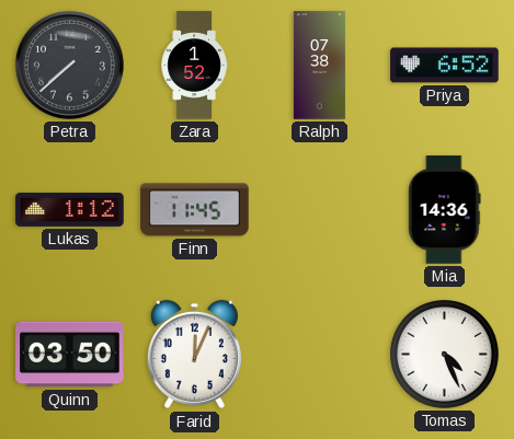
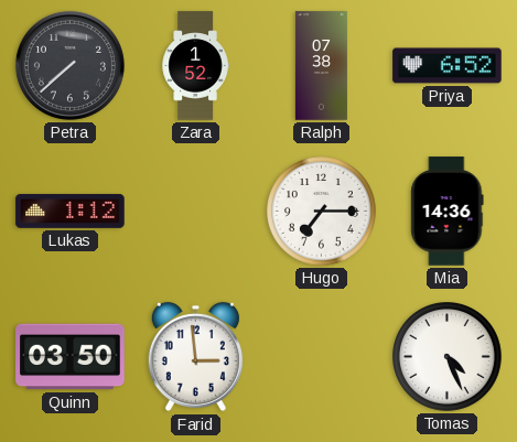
Finn: 11:45 -> none
Hugo: none -> 7:15
Farid: 12:04 -> 2:59
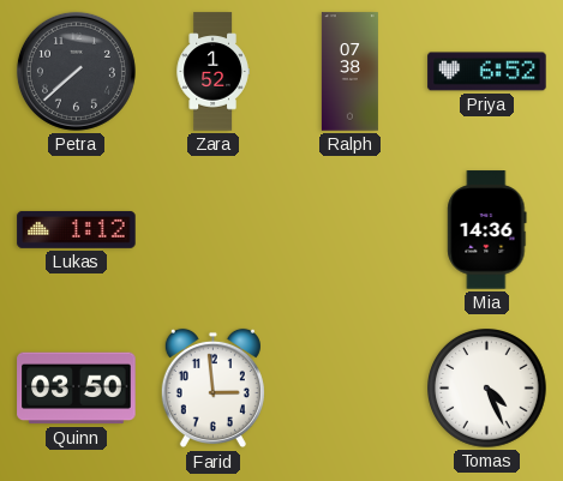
Hugo: 7:15 -> none
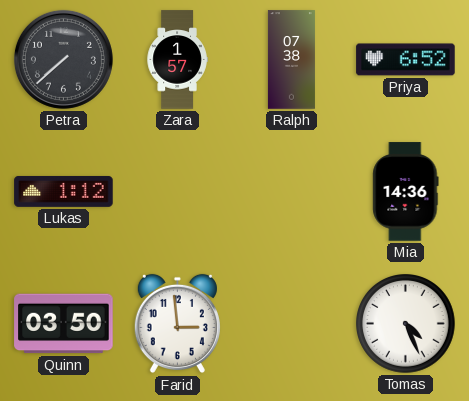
Zara: 1:52 -> 1:57
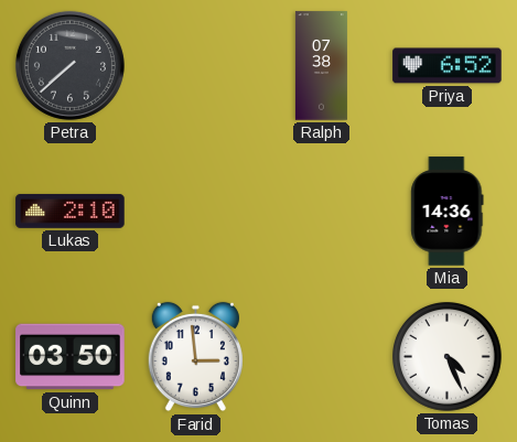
Zara: 1:57 -> none
Lukas: 1:12 -> 2:10
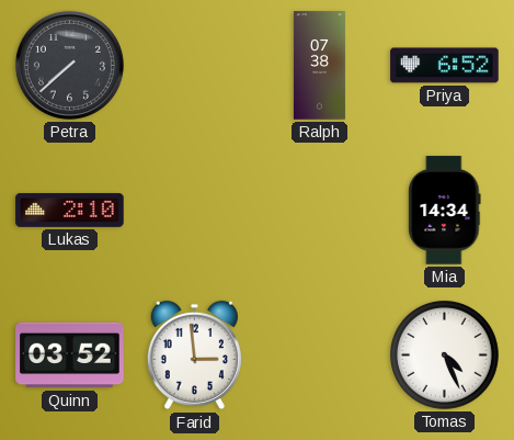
Mia: 14:36 -> 14:34
Quinn: 03:50 -> 03:52
